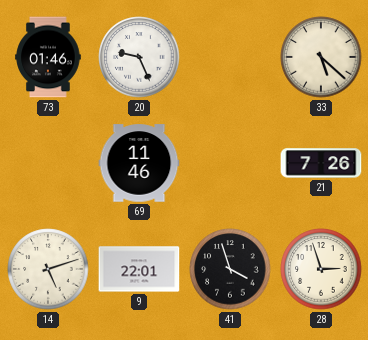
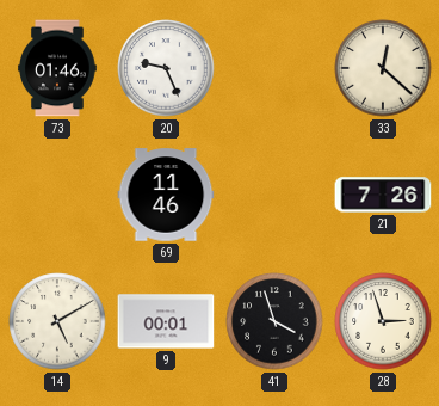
33: 5:22 -> 12:22
14: 5:12 -> 5:10
9: 22:01 -> 00:01
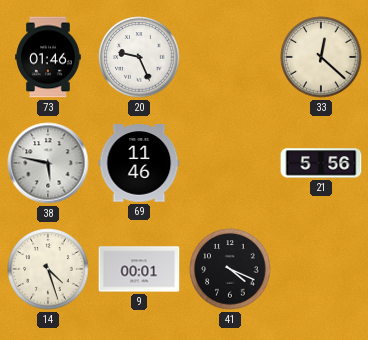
38: none -> 5:47
21: 7:26 -> 5:56
14: 5:10 -> 4:27
41: 3:57 -> 4:19
28: 2:57 -> none
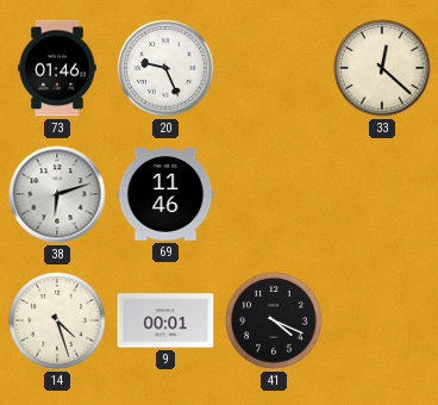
38: 5:47 -> 6:12
21: 5:56 -> none
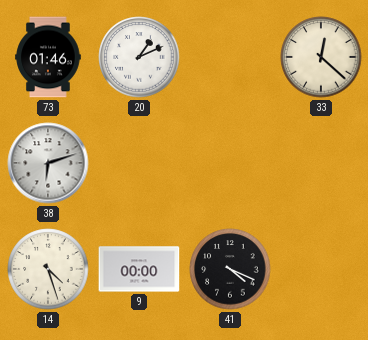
20: 9:26 -> 1:11
69: 11:46 -> none
9: 00:01 -> 00:00
